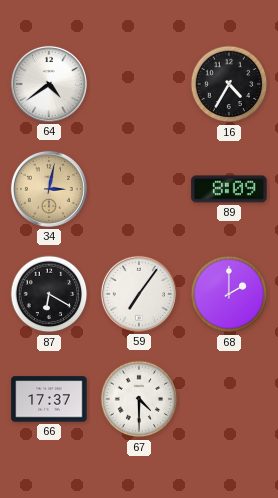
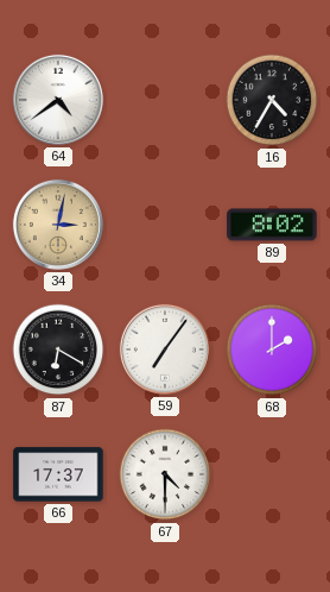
89: 8:09 -> 8:02
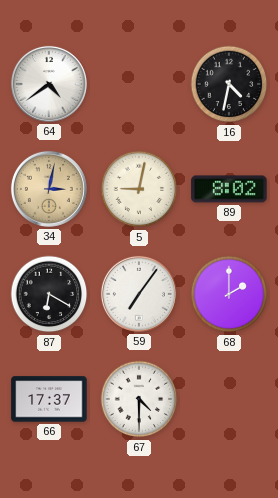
16: 4:35 -> 4:32
5: none -> 9:02
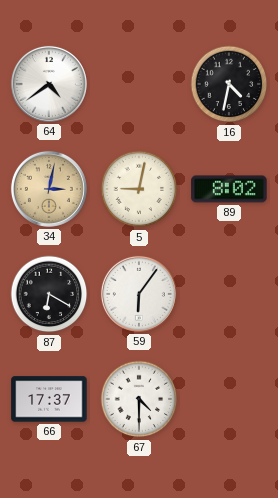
59: 7:06 -> 6:06
68: 2:00 -> none
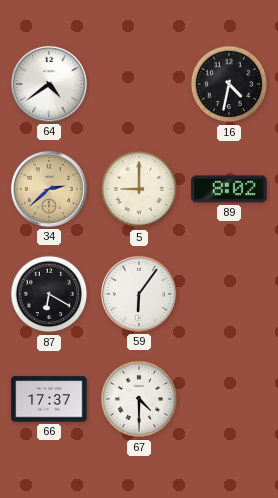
34: 3:02 -> 2:38
5: 9:02 -> 9:00
